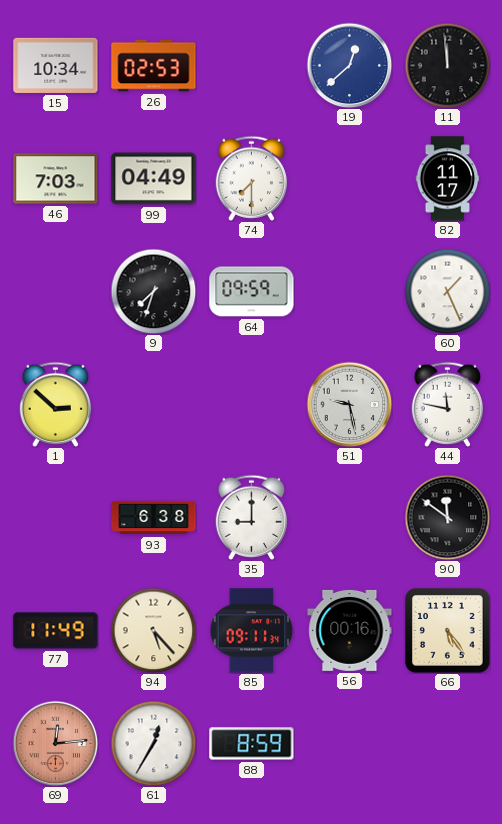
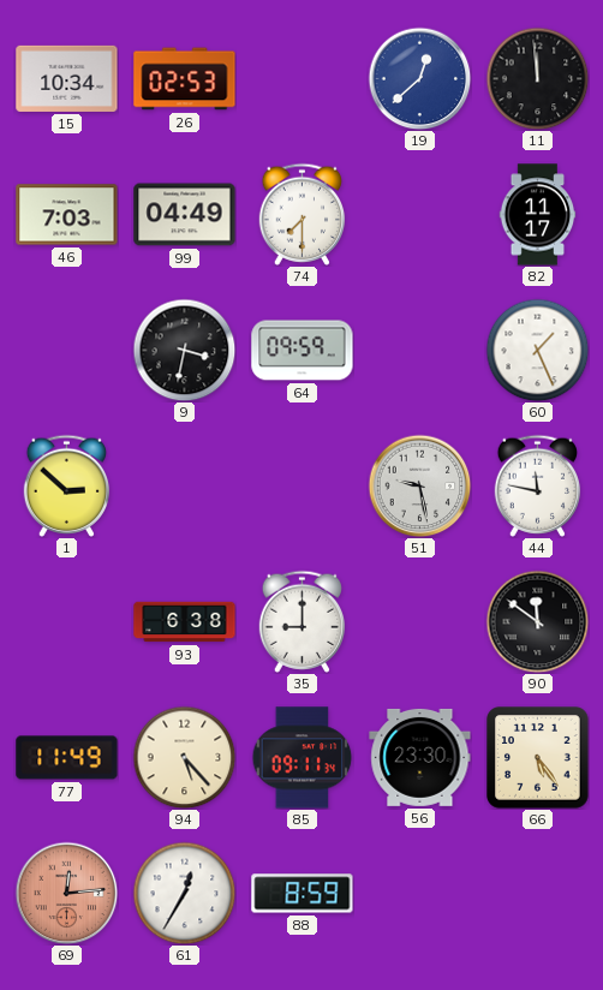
9: 7:33 -> 3:32
56: 00:16 -> 23:30
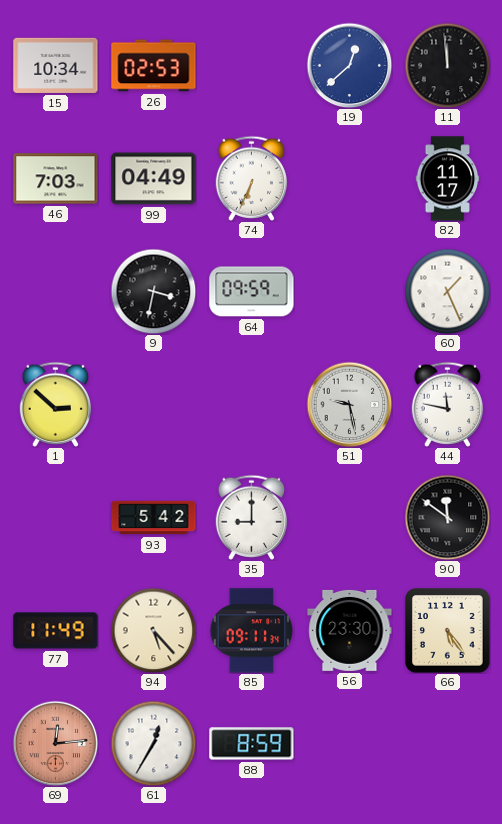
74: 7:30 -> 6:34
93: 6:38 -> 5:42
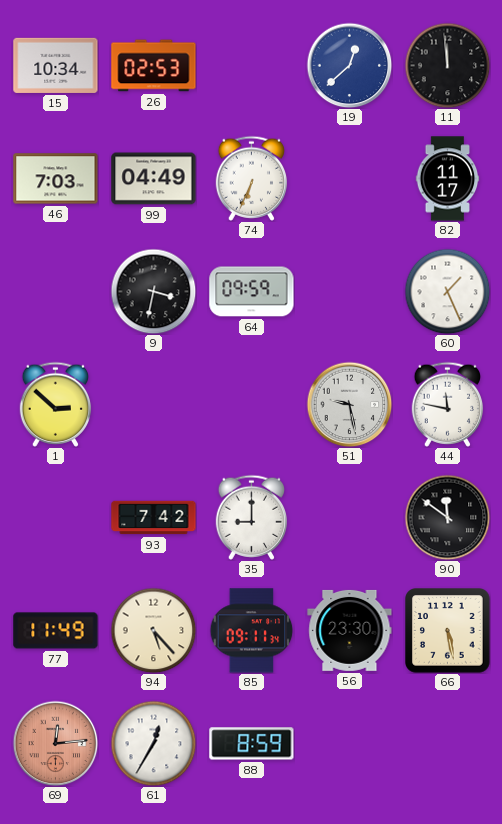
93: 5:42 -> 7:42
66: 5:24 -> 5:28
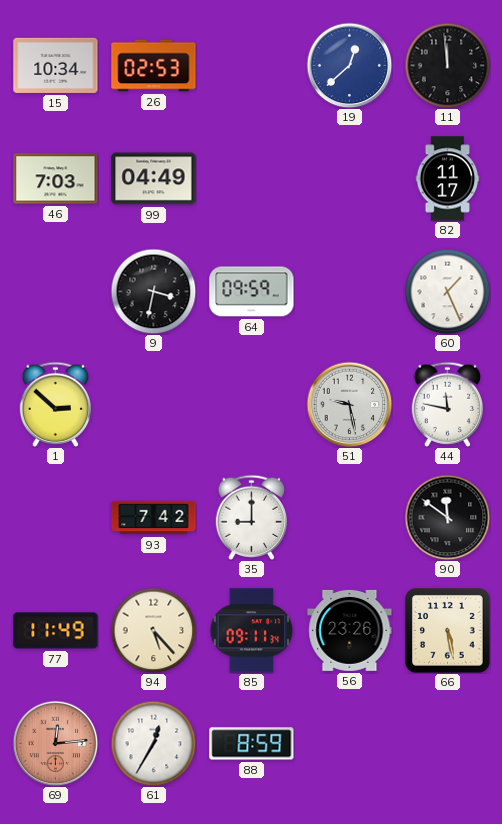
74: 6:34 -> none
56: 23:30 -> 23:26
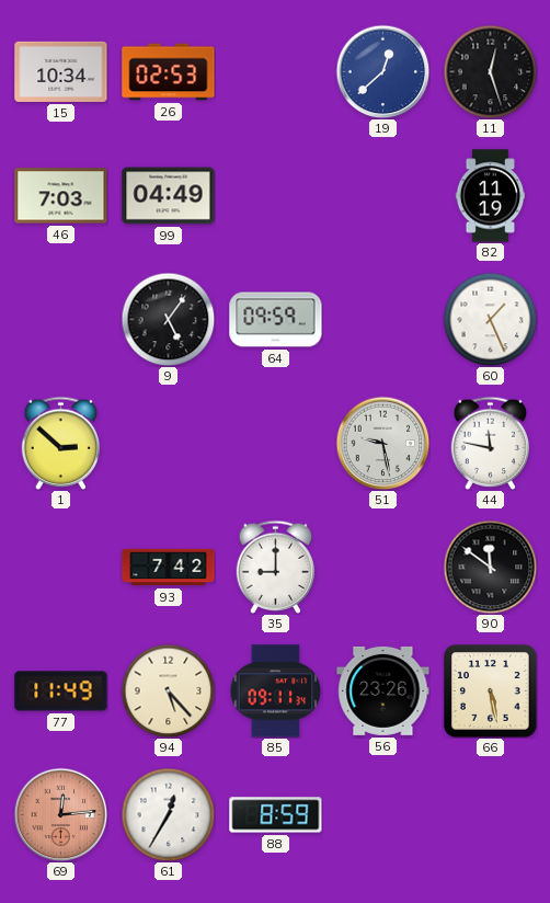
11: 11:59 -> 12:27
82: 11:17 -> 11:19
9: 3:32 -> 5:06
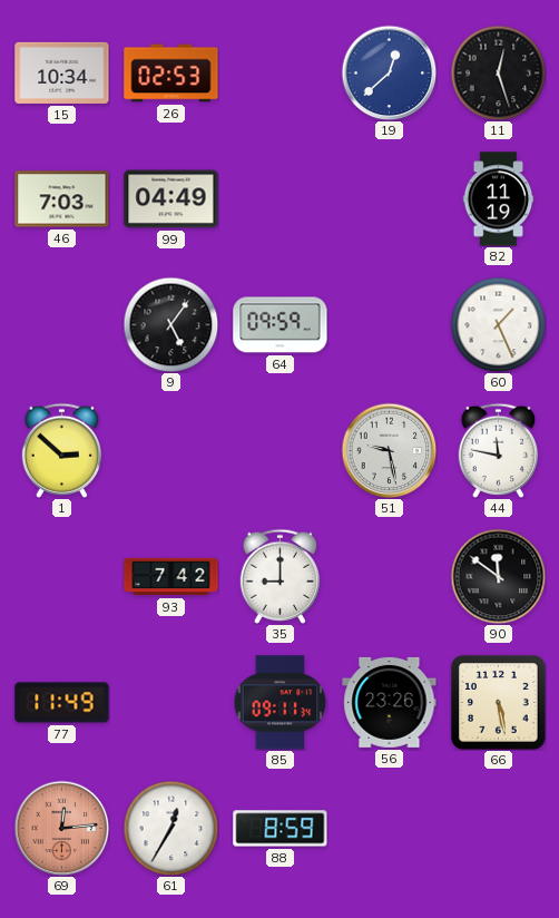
94: 5:23 -> none
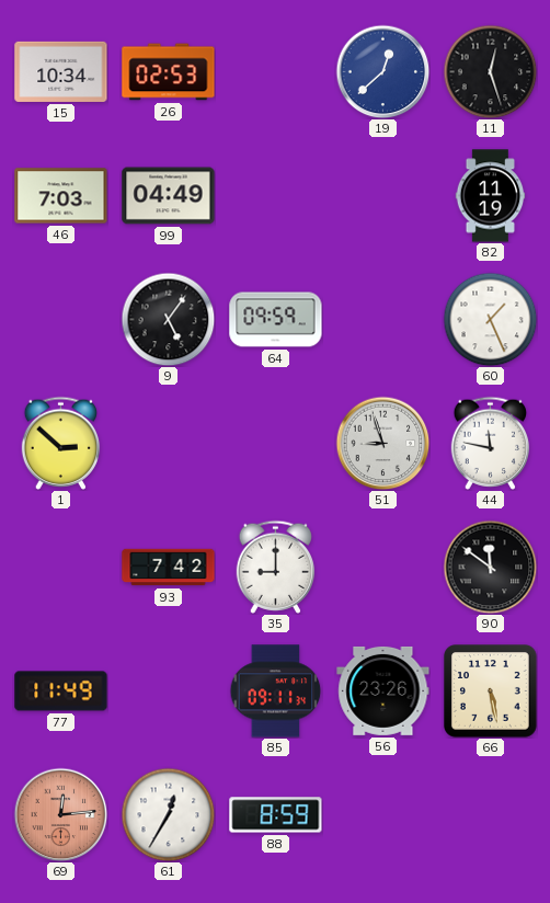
51: 9:28 -> 8:57
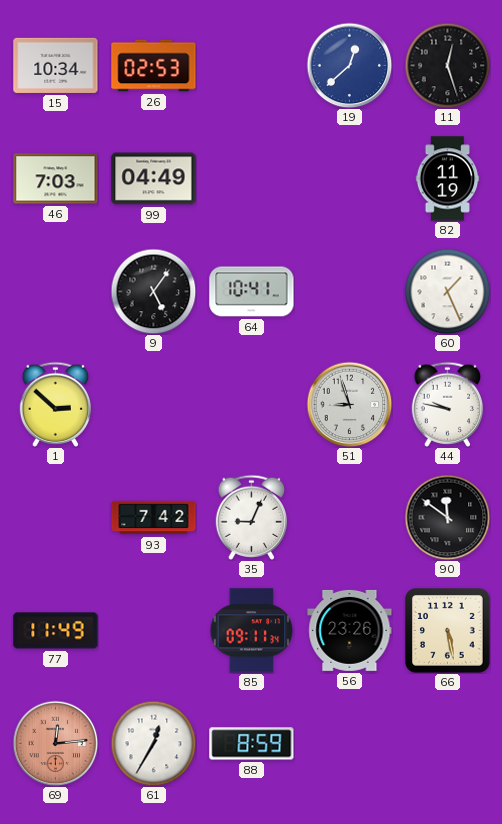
64: 09:59 -> 10:41
44: 11:47 -> 9:47
35: 9:00 -> 9:04
